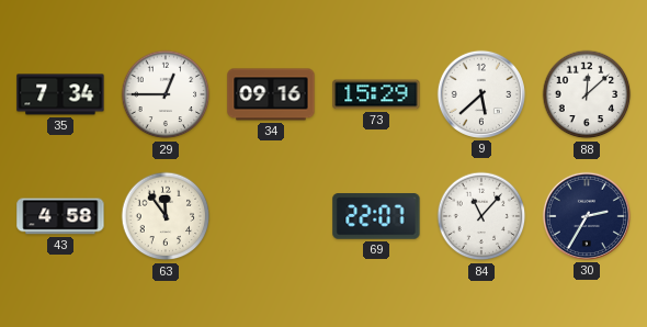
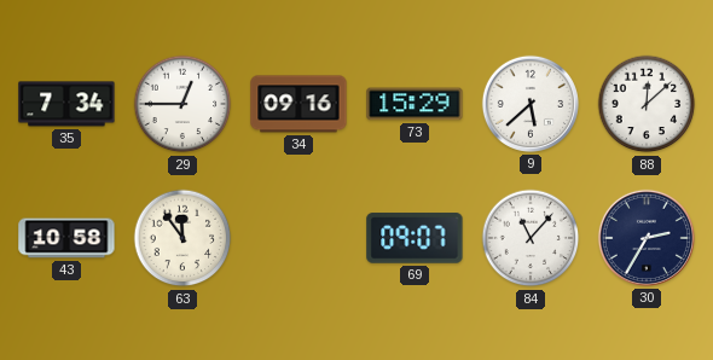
43: 4:58 -> 10:58
69: 22:07 -> 09:07
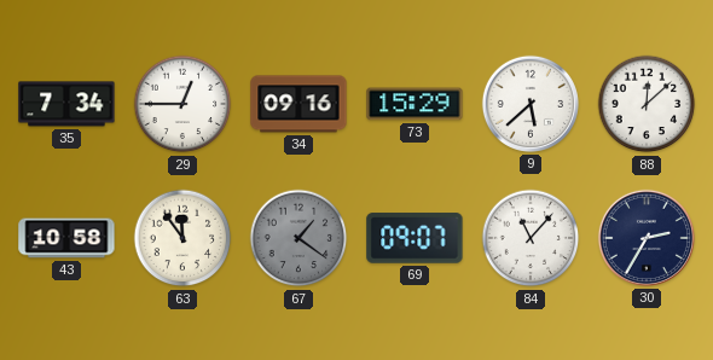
67: none -> 1:21
